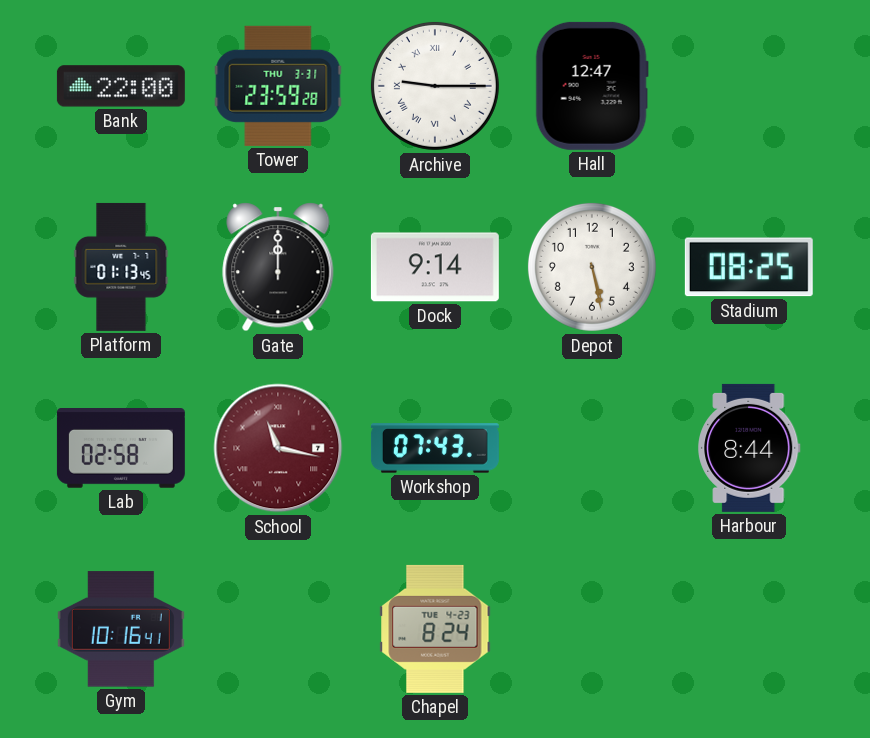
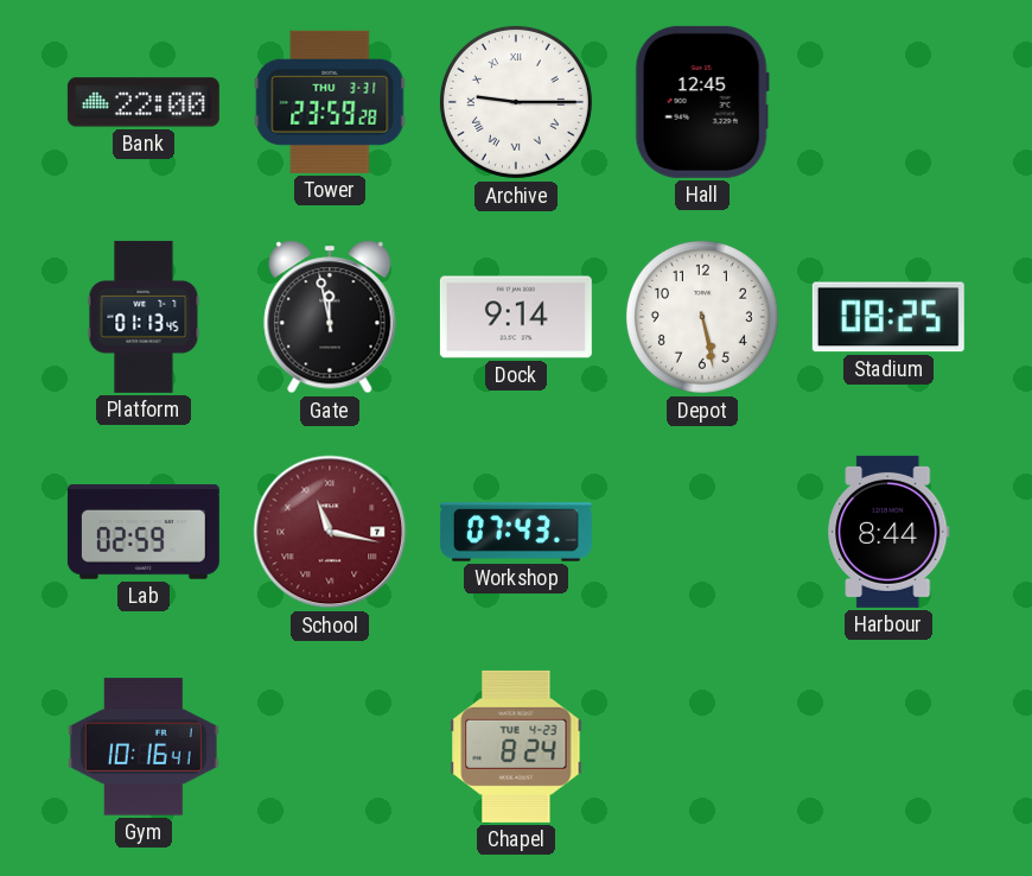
Hall: 12:47 -> 12:45
Gate: 12:00 -> 11:58
Lab: 02:58 -> 02:59
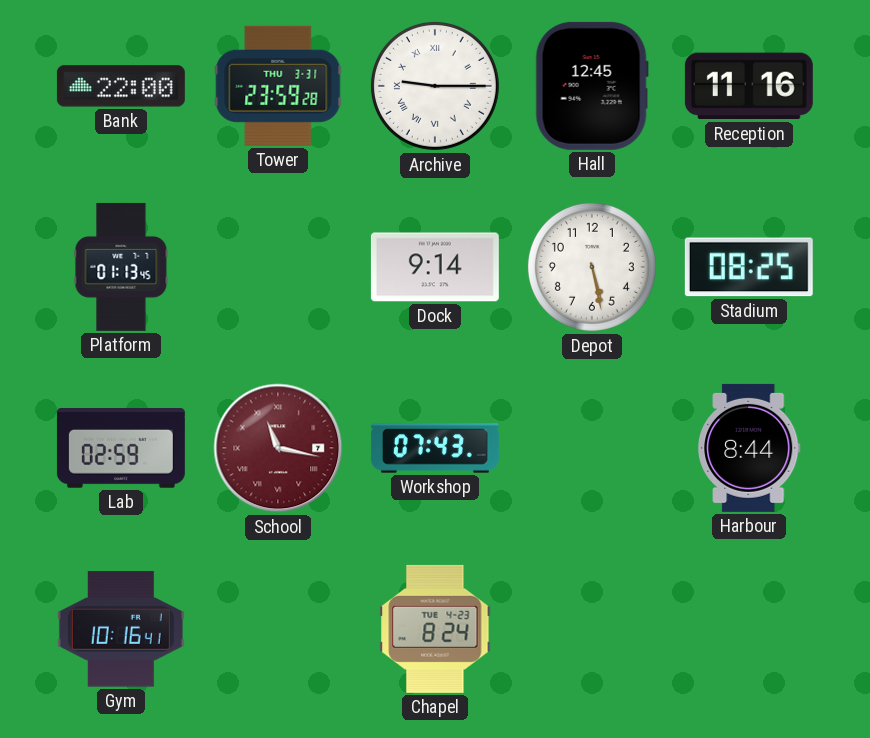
Reception: none -> 11:16
Gate: 11:58 -> none
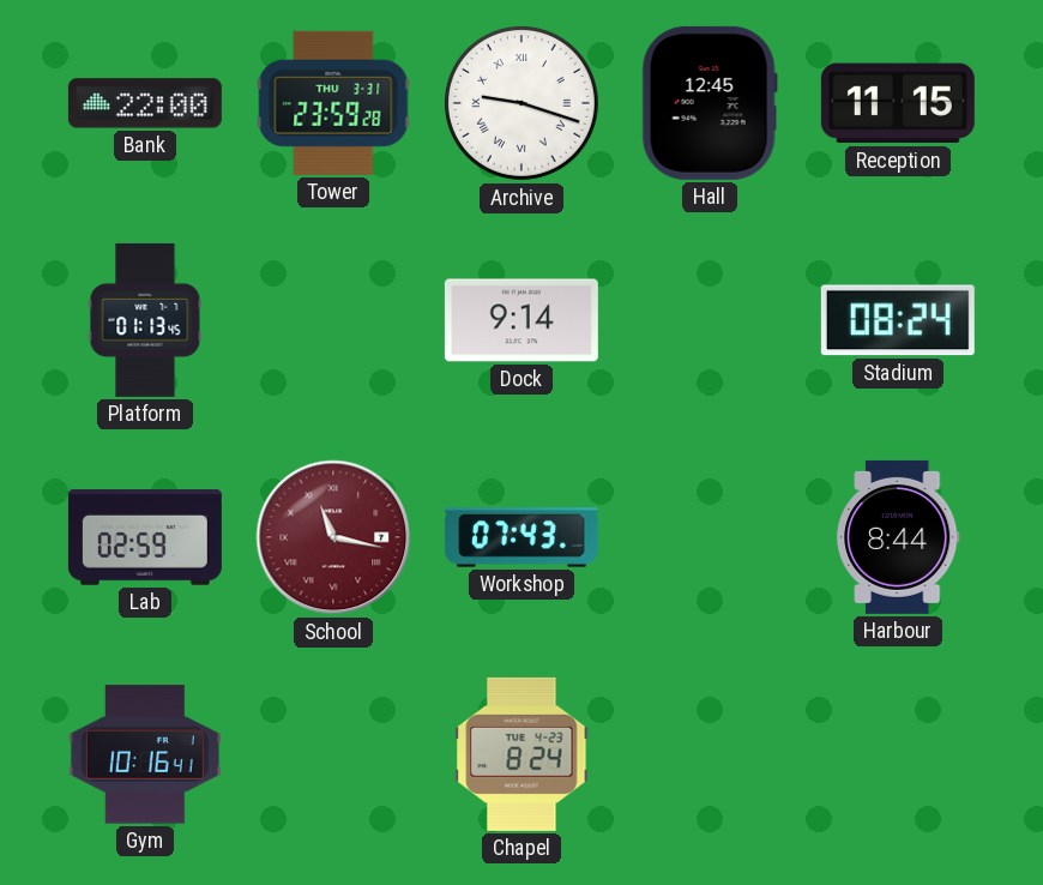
Archive: 9:15 -> 9:18
Reception: 11:16 -> 11:15
Depot: 5:28 -> none
Stadium: 08:25 -> 08:24
